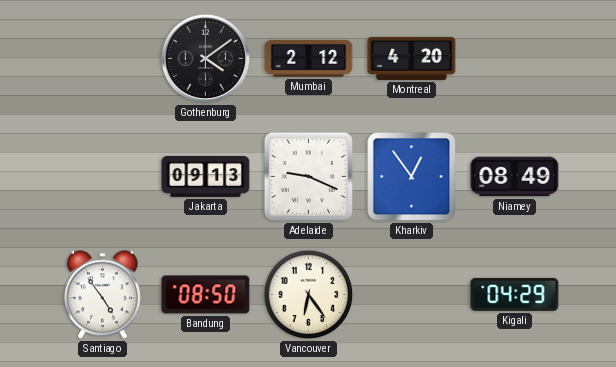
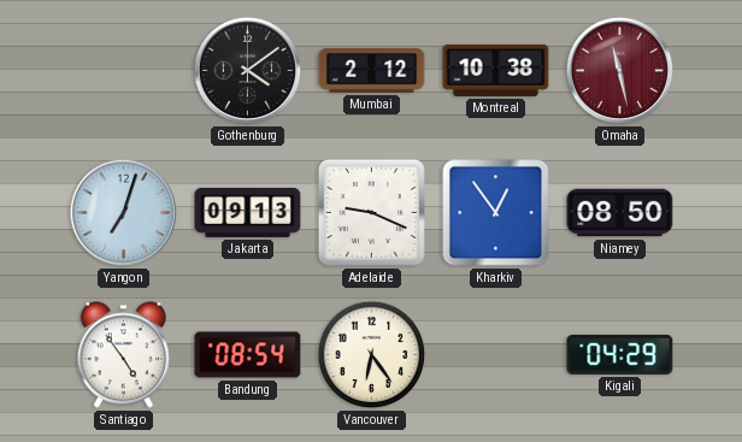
Montreal: 4:20 -> 10:38
Omaha: none -> 11:28
Yangon: none -> 7:03
Niamey: 08:49 -> 08:50
Bandung: 08:50 -> 08:54
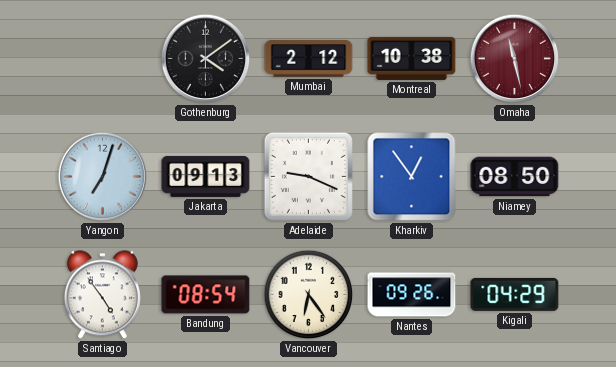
Nantes: none -> 09:26
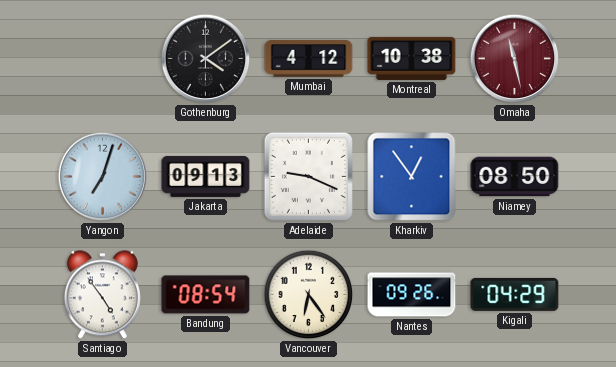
Mumbai: 2:12 -> 4:12
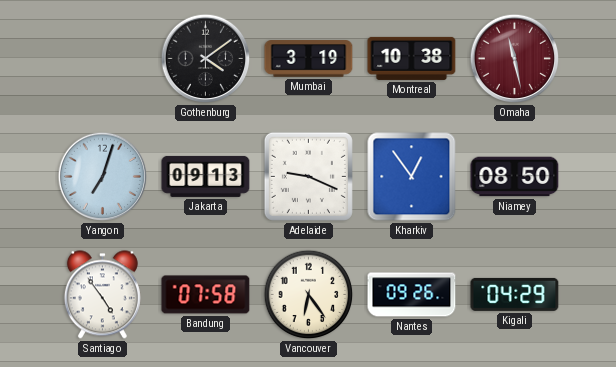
Mumbai: 4:12 -> 3:19
Bandung: 08:54 -> 07:58
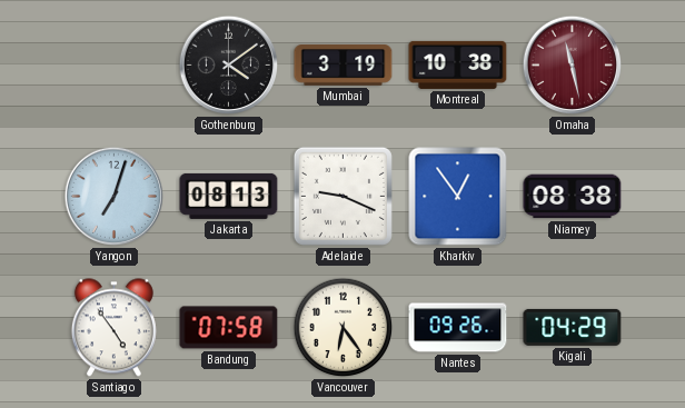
Jakarta: 09:13 -> 08:13
Niamey: 08:50 -> 08:38
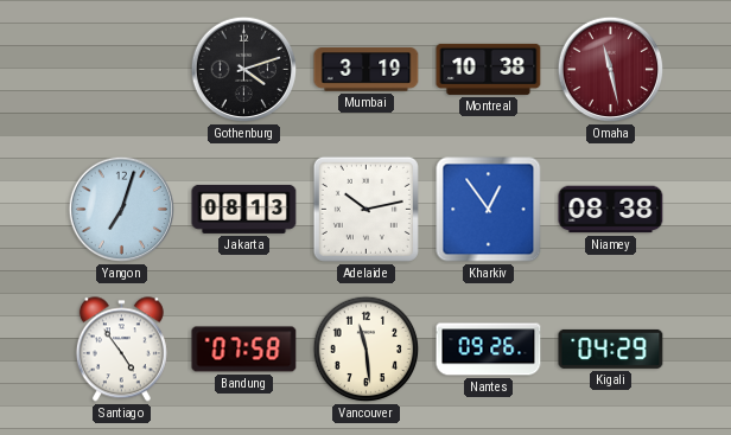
Gothenburg: 4:09 -> 4:12
Adelaide: 9:19 -> 10:13
Vancouver: 6:24 -> 11:29
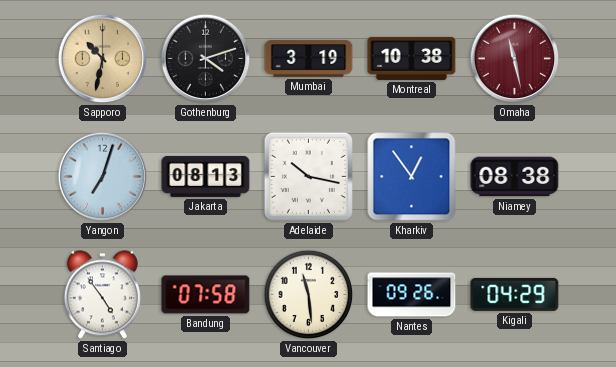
Sapporo: none -> 10:32
Adelaide: 10:13 -> 10:17
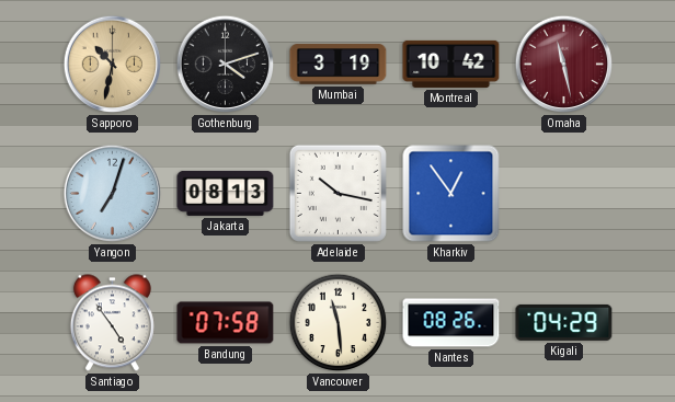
Montreal: 10:38 -> 10:42
Niamey: 08:38 -> none
Nantes: 09:26 -> 08:26
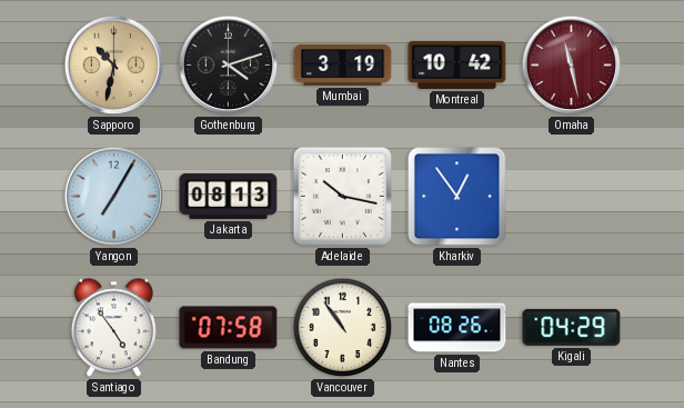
Yangon: 7:03 -> 7:05
Vancouver: 11:29 -> 10:54
